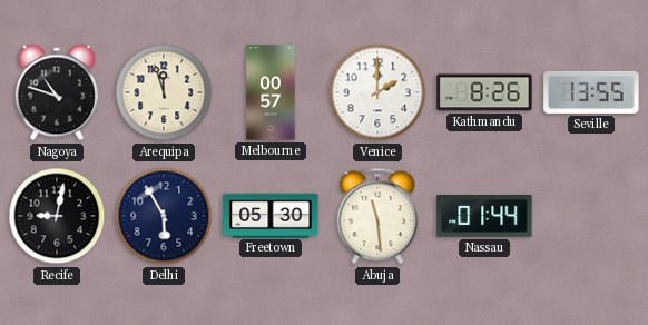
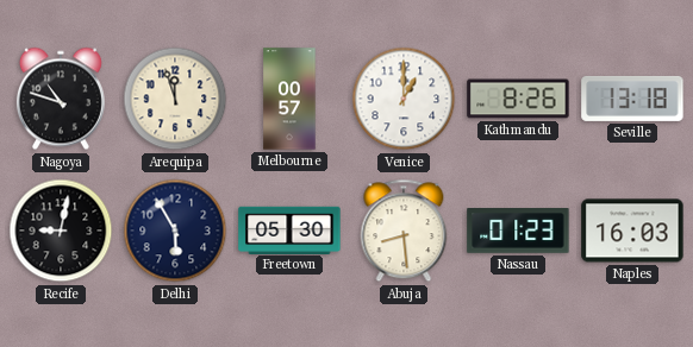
Venice: 2:00 -> 1:00
Seville: 13:55 -> 13:18
Abuja: 11:29 -> 8:29
Nassau: 01:44 -> 01:23
Naples: none -> 16:03
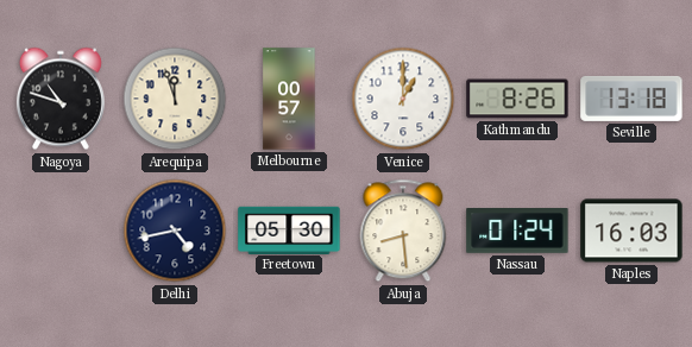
Recife: 9:02 -> none
Delhi: 5:55 -> 4:43
Nassau: 01:23 -> 01:24
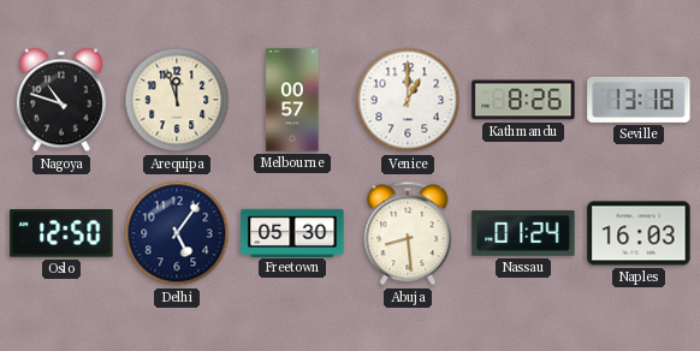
Oslo: none -> 12:50
Delhi: 4:43 -> 5:06
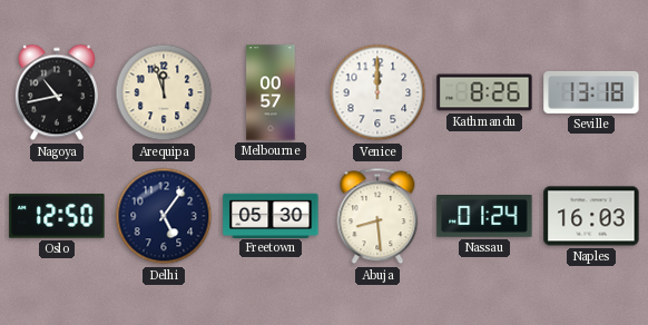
Nagoya: 10:48 -> 10:43
Venice: 1:00 -> 12:00
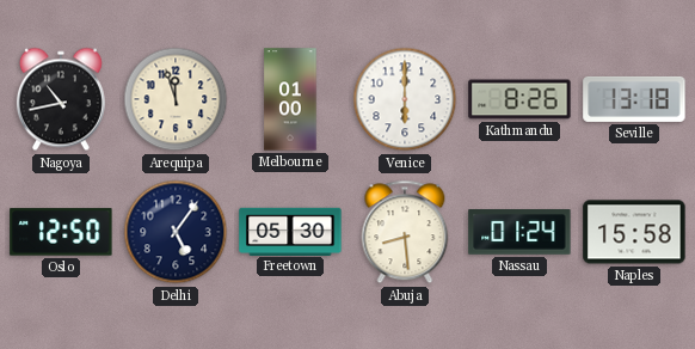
Melbourne: 00:57 -> 01:00
Venice: 12:00 -> 6:00
Naples: 16:03 -> 15:58
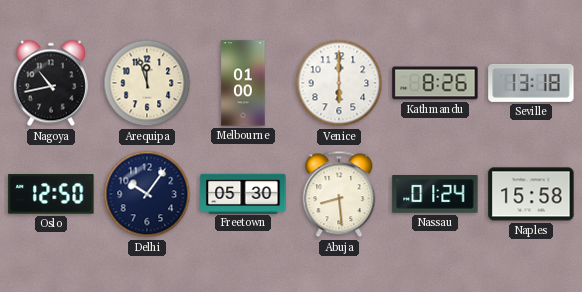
Delhi: 5:06 -> 10:06
